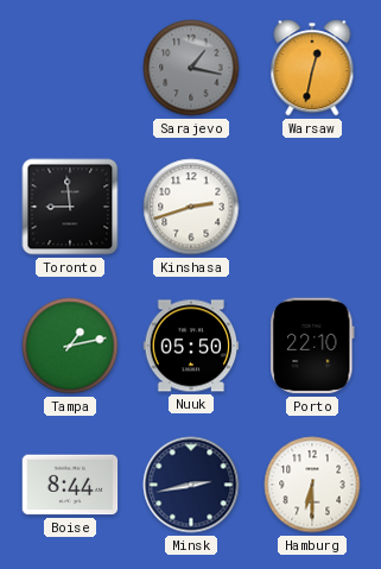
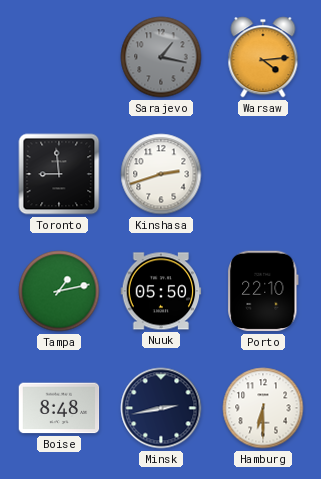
Warsaw: 12:32 -> 4:14
Boise: 8:44 -> 8:48
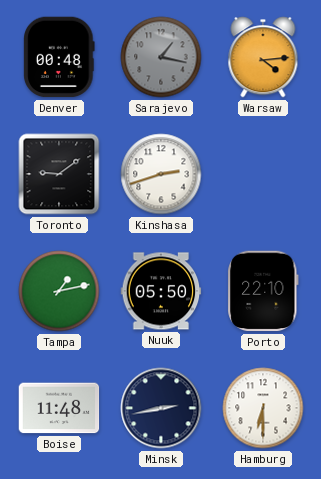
Denver: none -> 00:48
Toronto: 8:59 -> 9:09
Boise: 8:48 -> 11:48
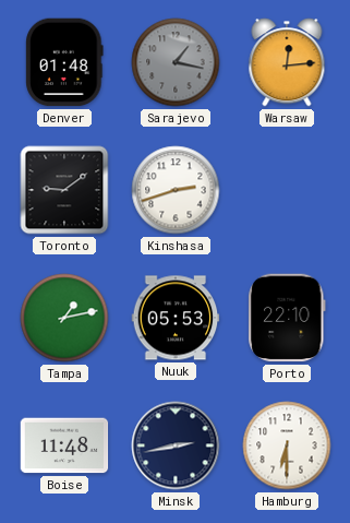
Denver: 00:48 -> 01:48
Warsaw: 4:14 -> 12:14
Nuuk: 05:50 -> 05:53
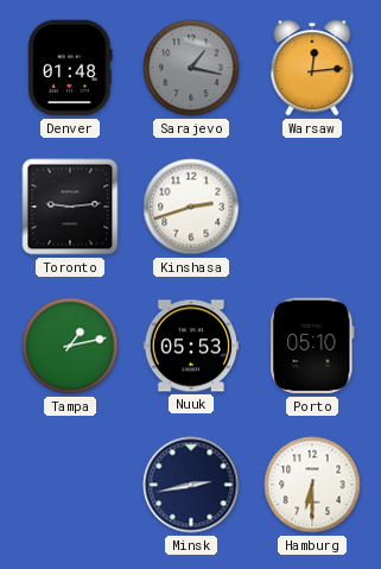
Toronto: 9:09 -> 9:14
Porto: 22:10 -> 05:10
Boise: 11:48 -> none
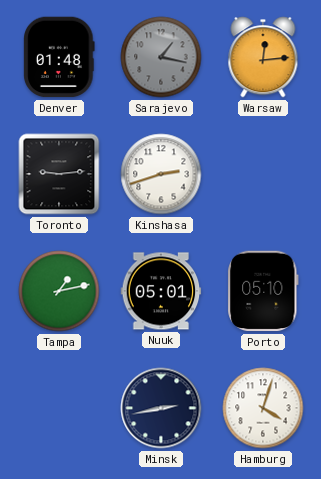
Nuuk: 05:53 -> 05:01
Hamburg: 6:30 -> 4:03
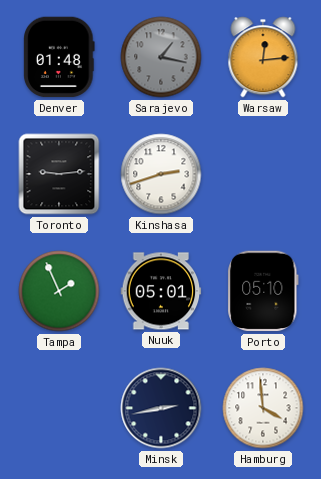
Tampa: 1:13 -> 1:56
Hamburg: 4:03 -> 3:59
